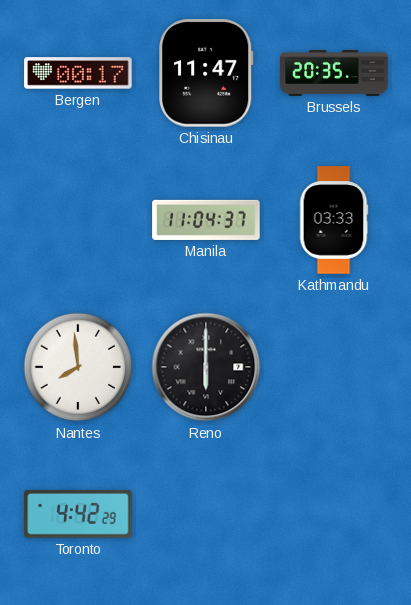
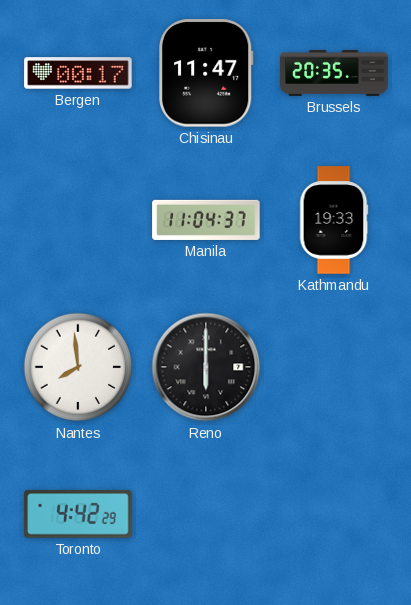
Kathmandu: 03:33 -> 19:33
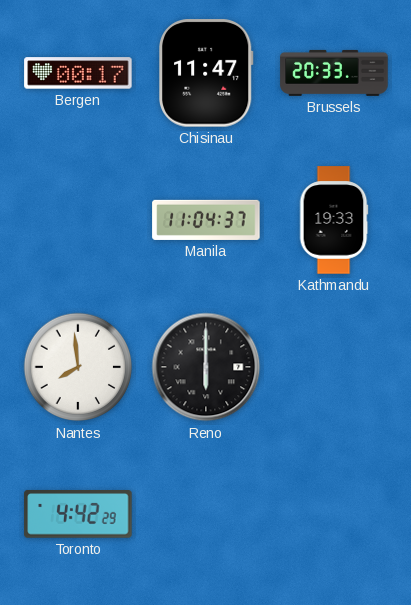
Brussels: 20:35 -> 20:33
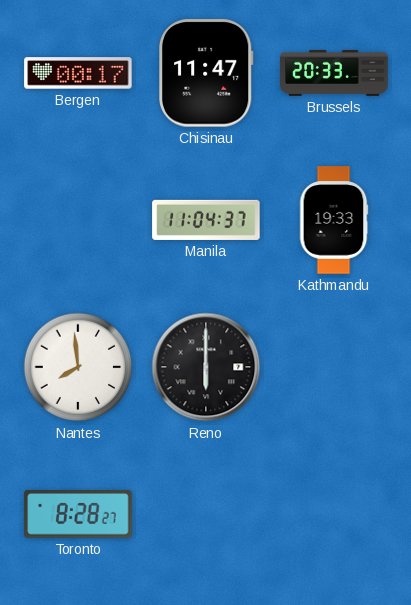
Toronto: 4:42 -> 8:28
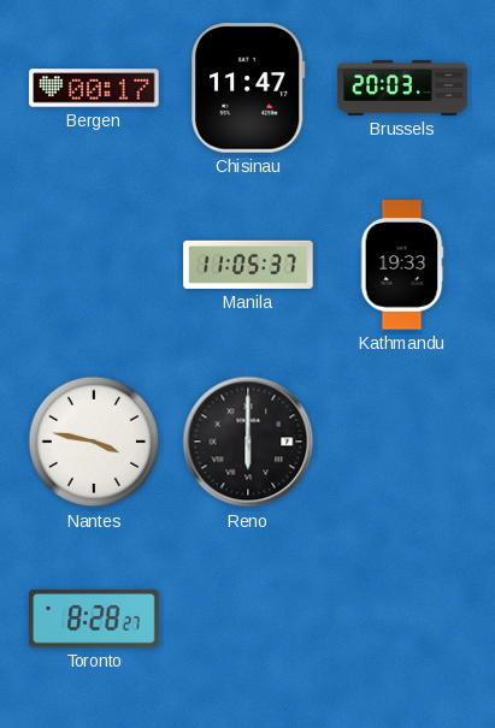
Brussels: 20:33 -> 20:03
Manila: 11:04 -> 11:05
Nantes: 7:59 -> 3:47
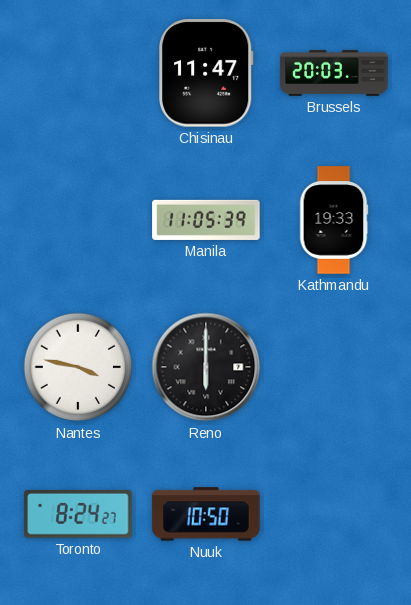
Bergen: 00:17 -> none
Manila: 11:05:37 -> 11:05:39
Toronto: 8:28 -> 8:24
Nuuk: none -> 10:50
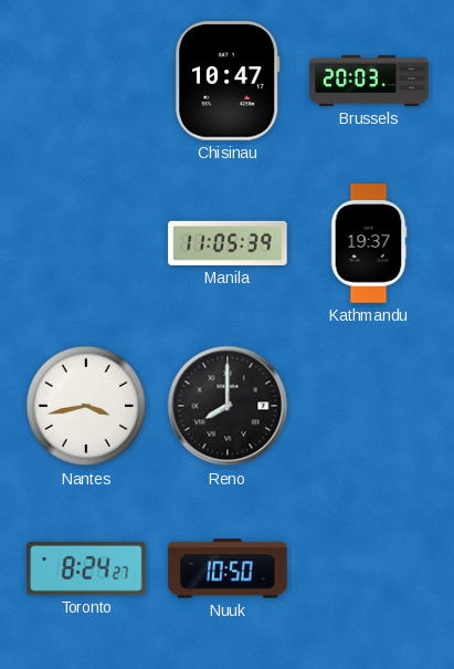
Chisinau: 11:47 -> 10:47
Kathmandu: 19:33 -> 19:37
Nantes: 3:47 -> 3:43
Reno: 6:00 -> 8:00
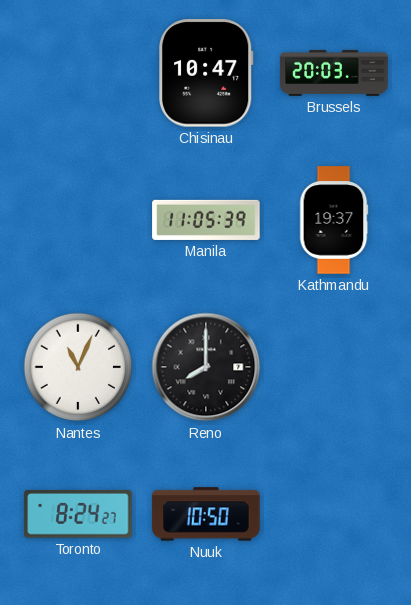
Nantes: 3:43 -> 11:04
